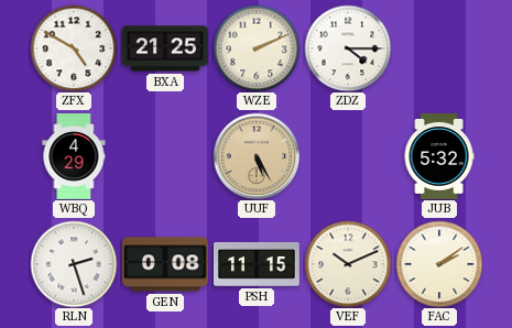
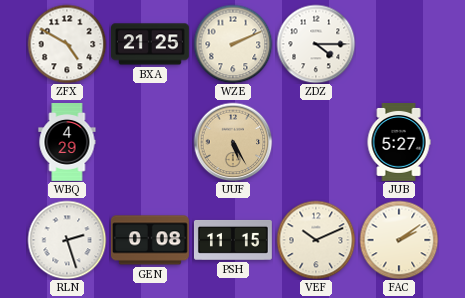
JUB: 5:32 -> 5:27
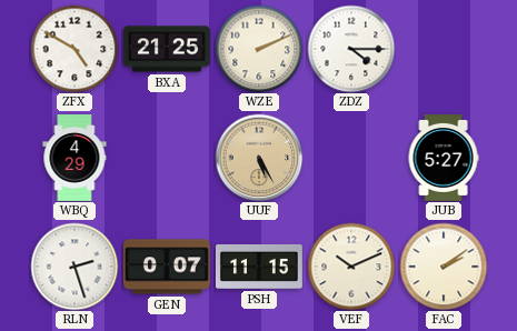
GEN: 0:08 -> 0:07
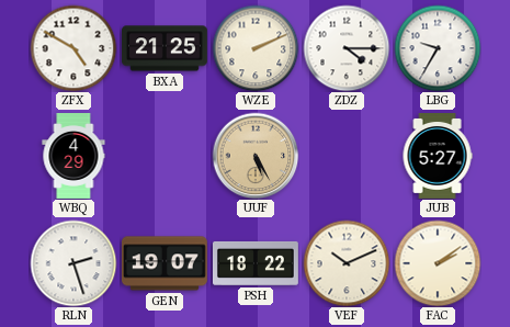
LBG: none -> 9:35
GEN: 0:07 -> 19:07
PSH: 11:15 -> 18:22
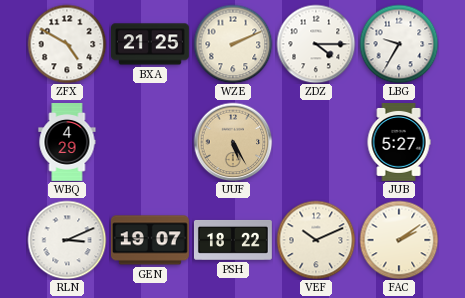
RLN: 2:27 -> 3:11
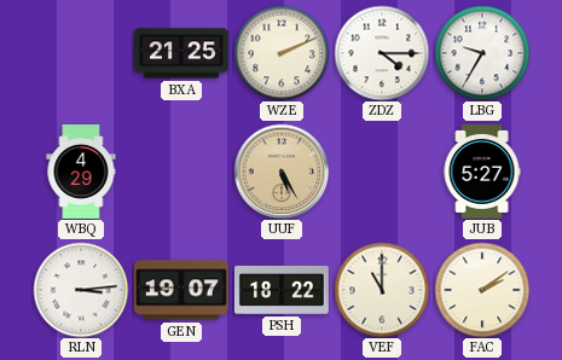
ZFX: 4:50 -> none
RLN: 3:11 -> 3:14
VEF: 10:11 -> 11:00
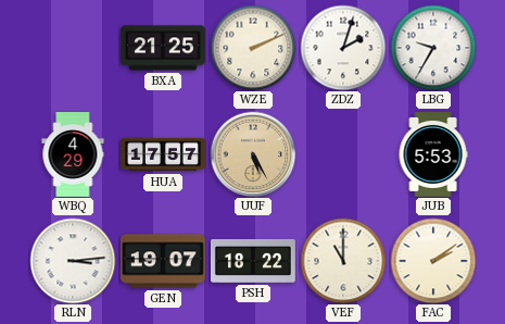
ZDZ: 4:15 -> 2:03
HUA: none -> 17:57
JUB: 5:27 -> 5:53
